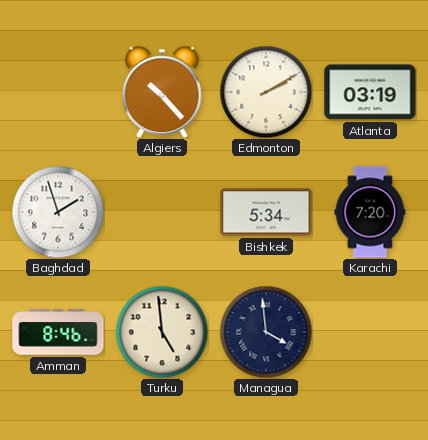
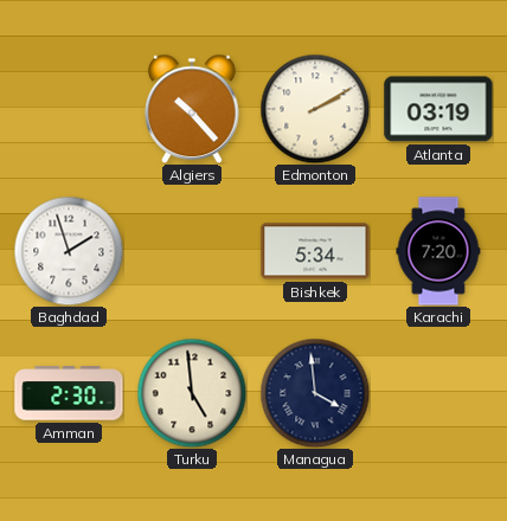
Amman: 8:46 -> 2:30
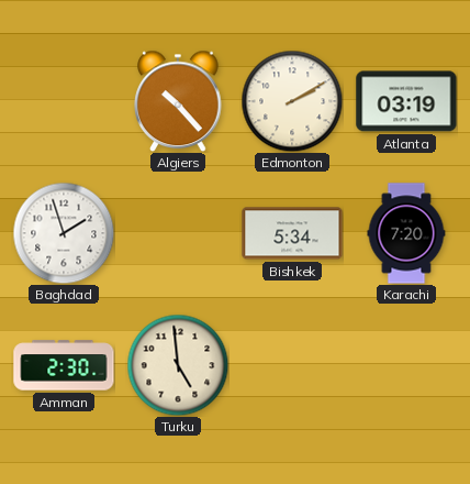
Managua: 3:59 -> none
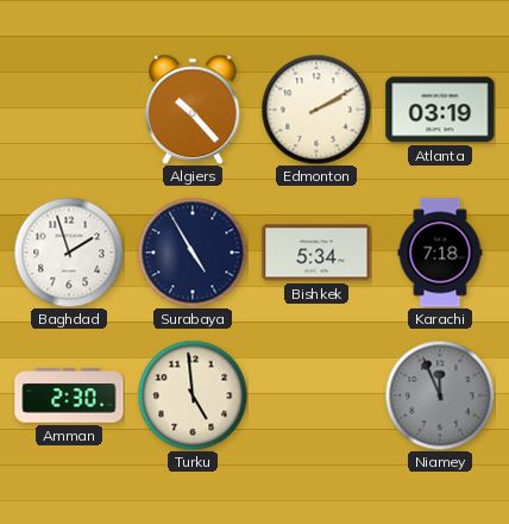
Surabaya: none -> 4:55
Karachi: 7:20 -> 7:18
Niamey: none -> 11:56
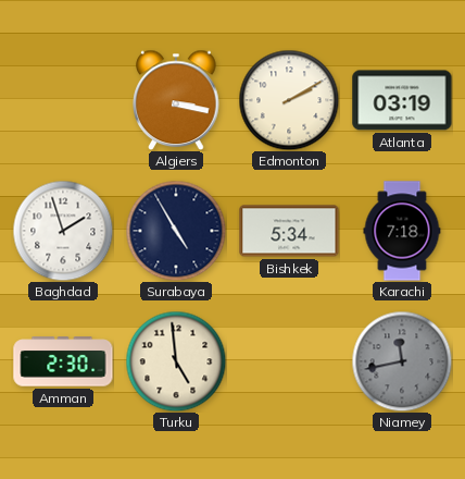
Algiers: 10:23 -> 3:17
Niamey: 11:56 -> 11:43
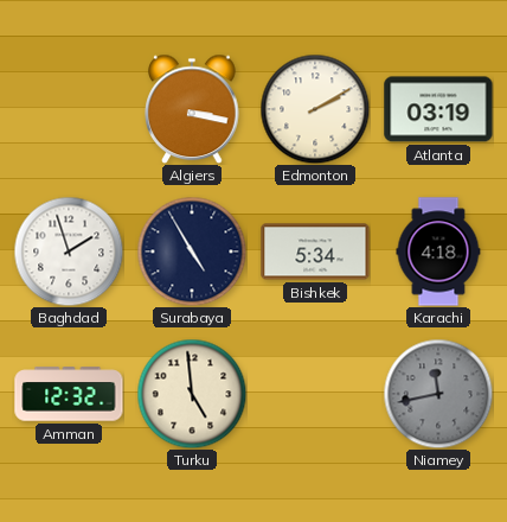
Karachi: 7:18 -> 4:18
Amman: 2:30 -> 12:32
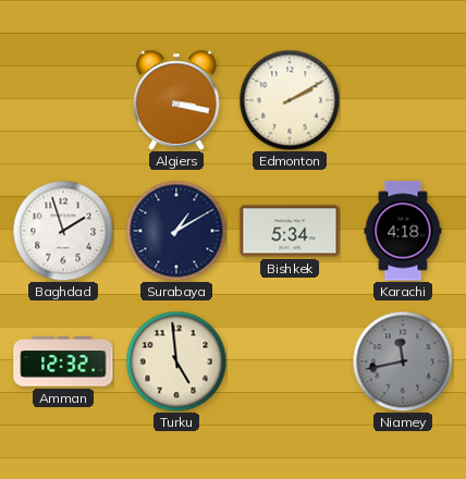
Atlanta: 03:19 -> none
Surabaya: 4:55 -> 1:10
